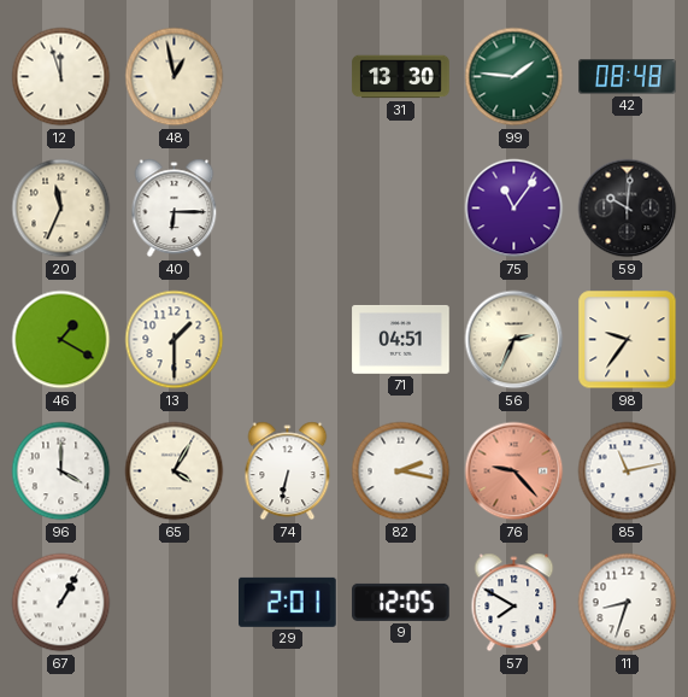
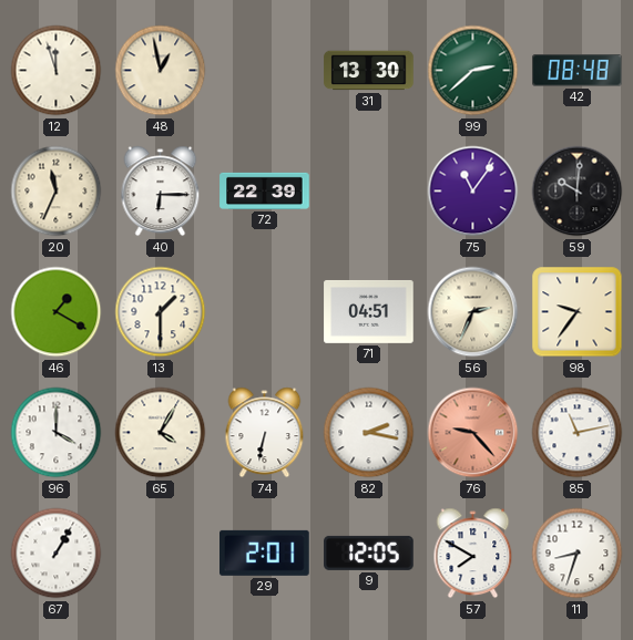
99: 1:46 -> 2:38
72: none -> 22:39
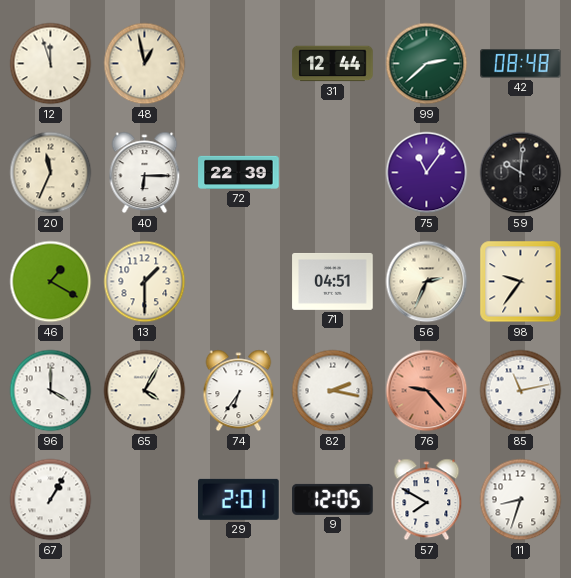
31: 13:30 -> 12:44
74: 6:32 -> 6:36
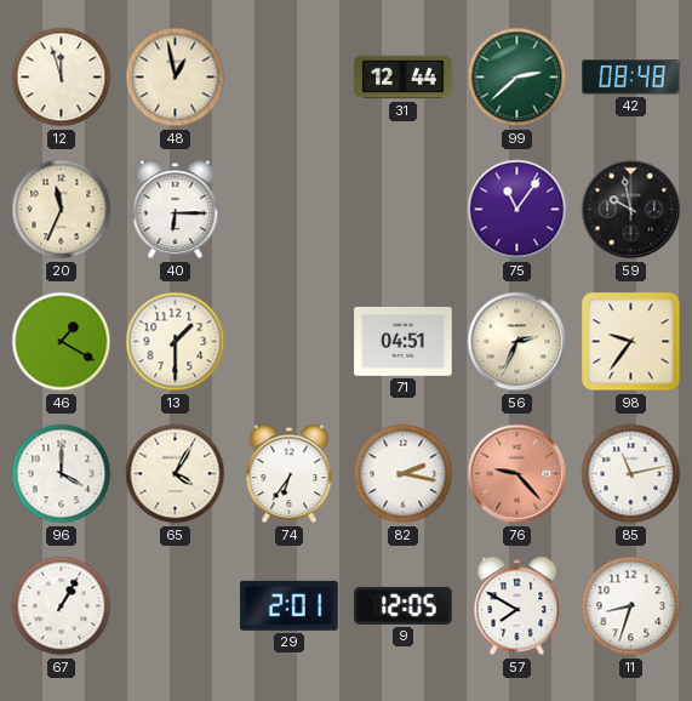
72: 22:39 -> none
59: 10:01 -> 9:58
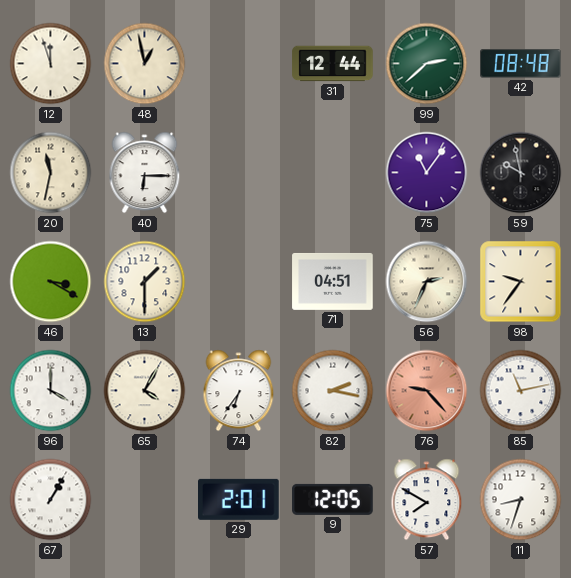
20: 11:34 -> 11:32
46: 1:20 -> 3:20
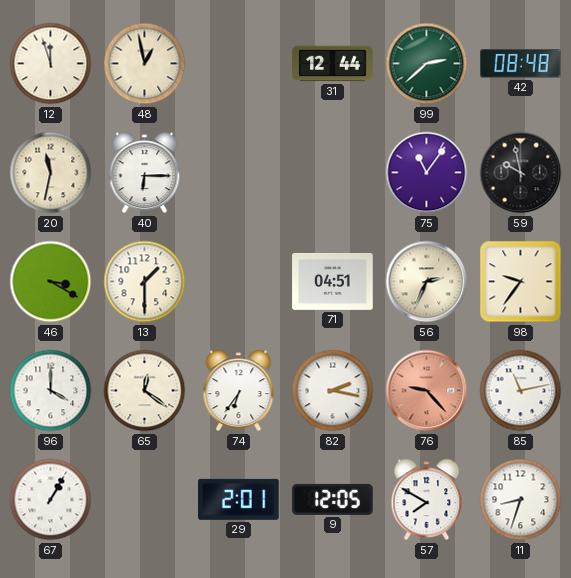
65: 4:05 -> 12:21
